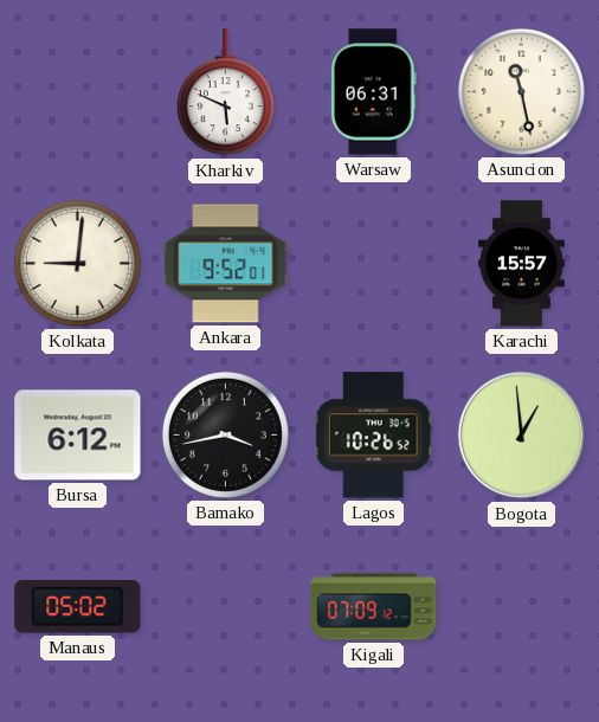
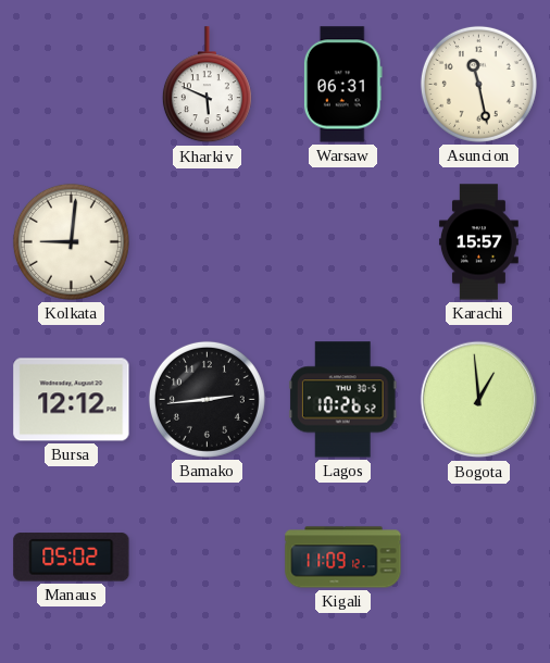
Ankara: 9:52 -> none
Bursa: 6:12 -> 12:12
Bamako: 3:43 -> 2:44
Kigali: 07:09 -> 11:09
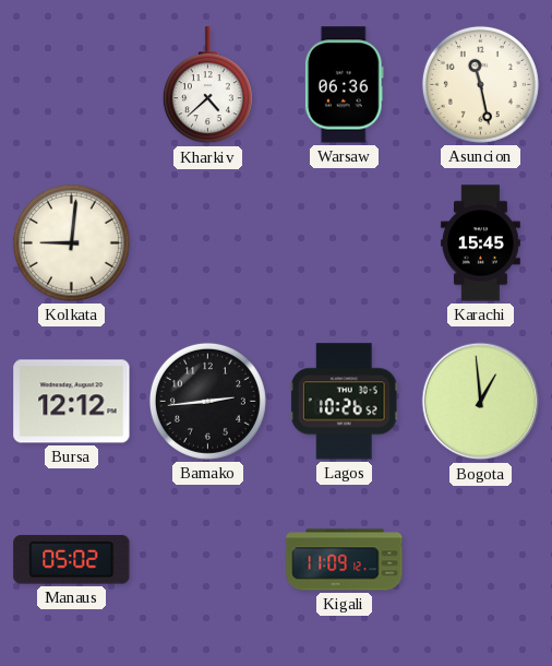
Kharkiv: 5:49 -> 4:38
Warsaw: 06:31 -> 06:36
Karachi: 15:57 -> 15:45
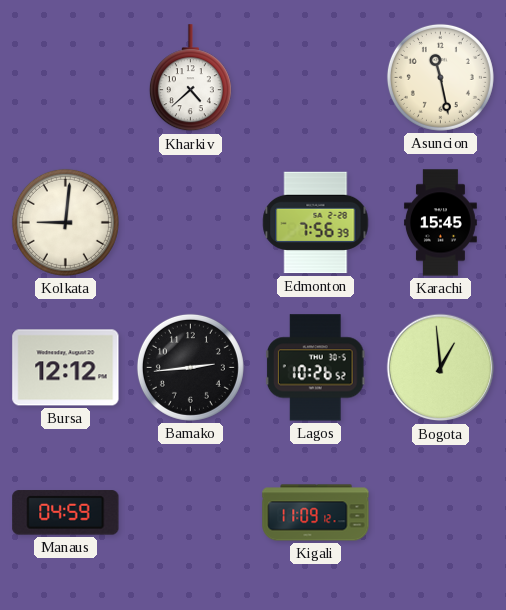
Warsaw: 06:36 -> none
Edmonton: none -> 7:56
Manaus: 05:02 -> 04:59
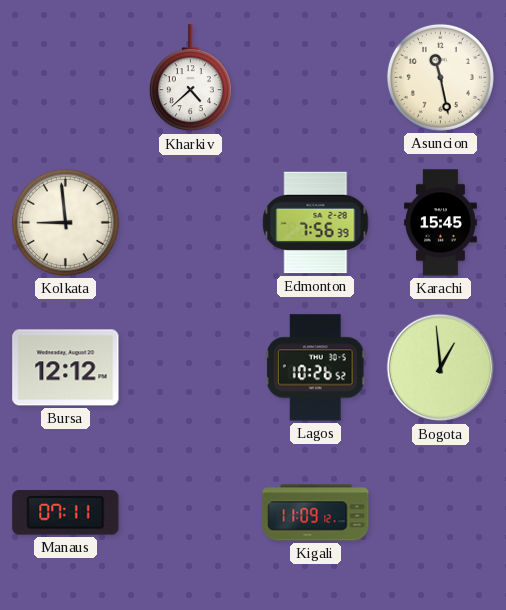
Kolkata: 9:01 -> 8:59
Bamako: 2:44 -> none
Manaus: 04:59 -> 07:11
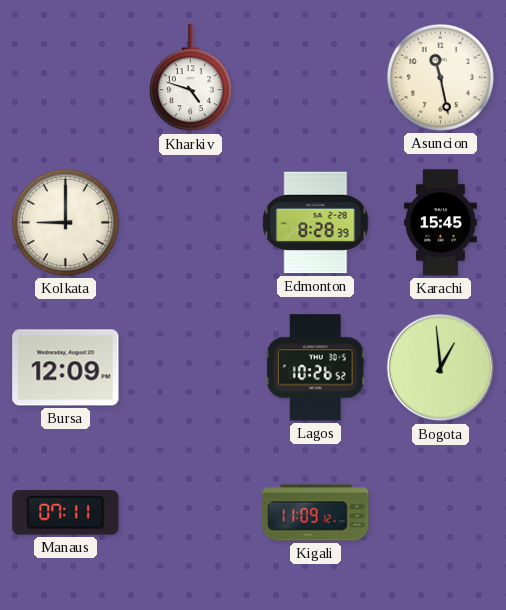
Kharkiv: 4:38 -> 4:48
Kolkata: 8:59 -> 9:00
Edmonton: 7:56 -> 8:28
Bursa: 12:12 -> 12:09
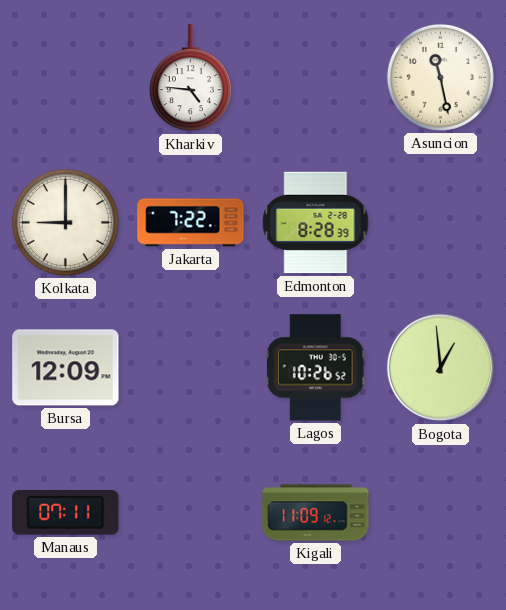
Kharkiv: 4:48 -> 4:46
Jakarta: none -> 7:22
Karachi: 15:45 -> none
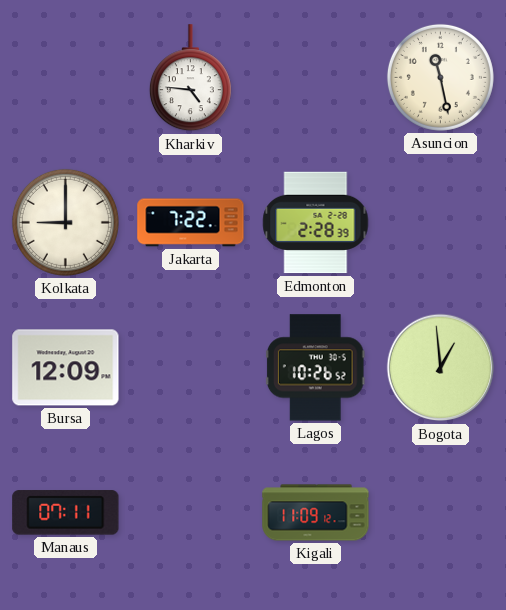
Edmonton: 8:28 -> 2:28
